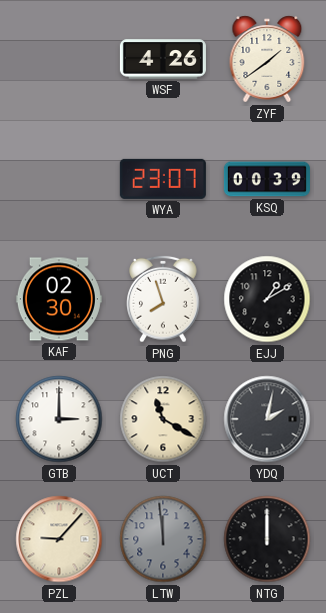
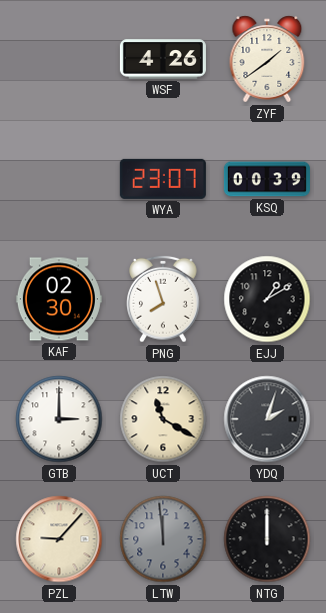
YDQ: 2:02 -> 2:03
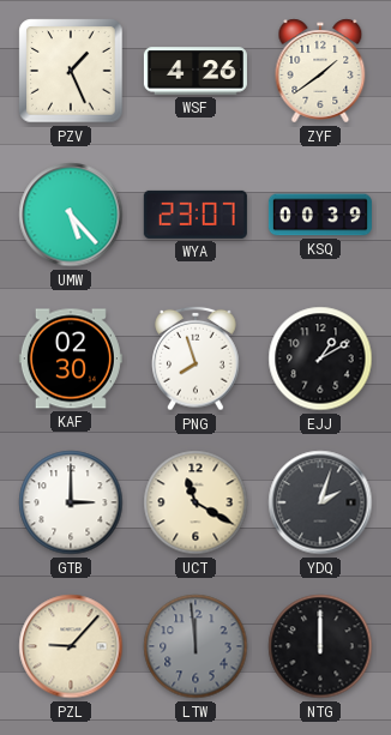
PZV: none -> 1:26
UMW: none -> 5:23
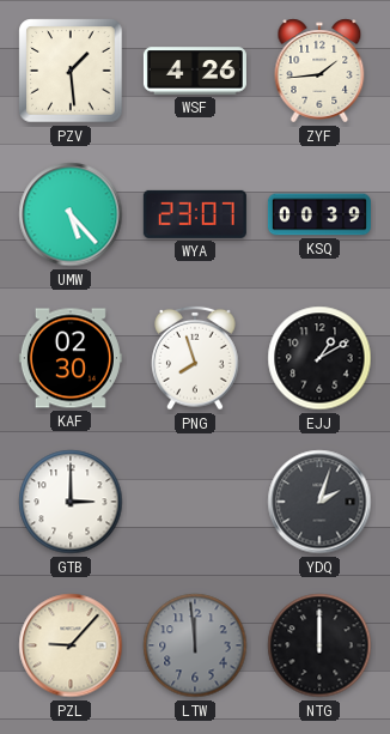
PZV: 1:26 -> 1:29
ZYF: 1:39 -> 1:44
UCT: 11:20 -> none
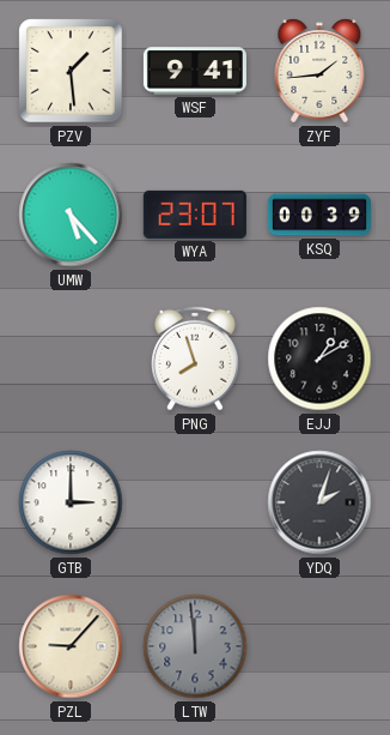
WSF: 4:26 -> 9:41
KAF: 02:30 -> none
NTG: 12:00 -> none
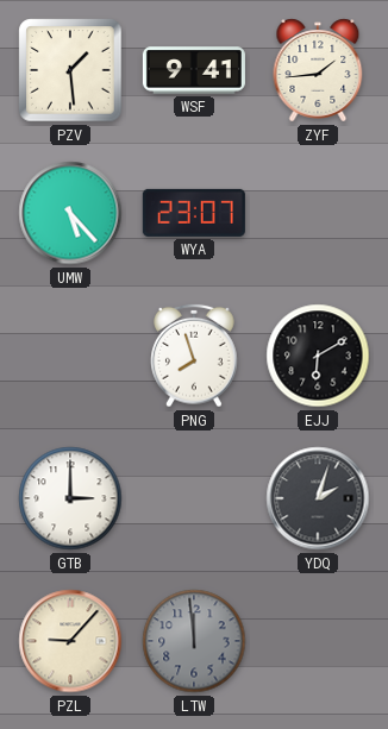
KSQ: 00:39 -> none
EJJ: 1:10 -> 6:10
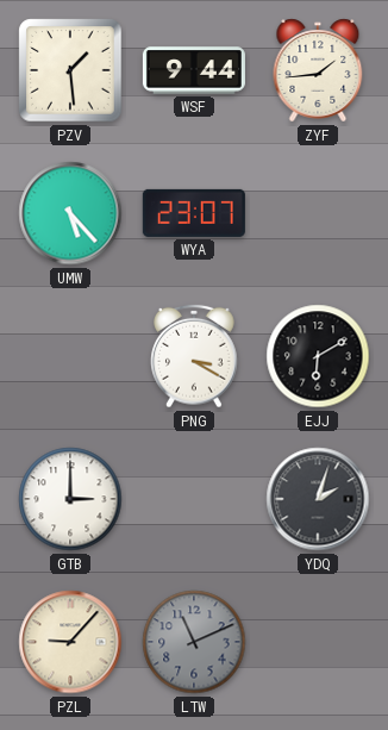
WSF: 9:41 -> 9:44
PNG: 7:57 -> 3:20
LTW: 11:59 -> 11:11
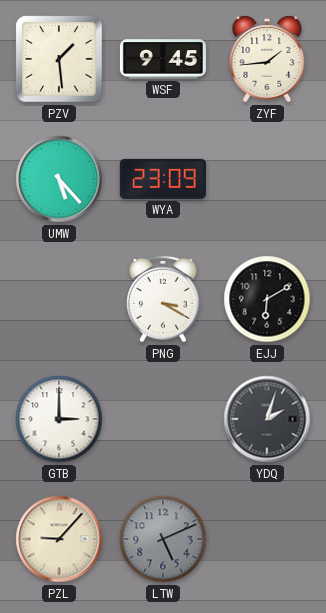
WSF: 9:44 -> 9:45
WYA: 23:07 -> 23:09
LTW: 11:11 -> 5:11
